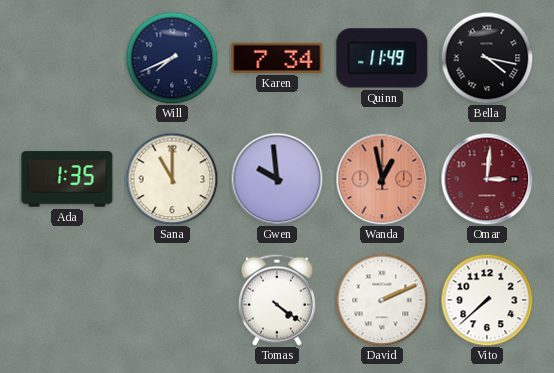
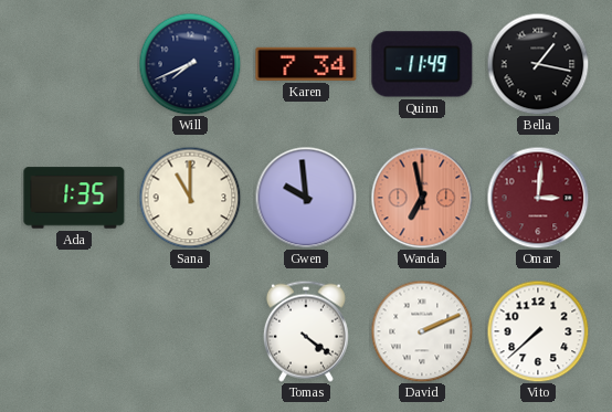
Bella: 4:17 -> 1:17
Wanda: 12:58 -> 6:58
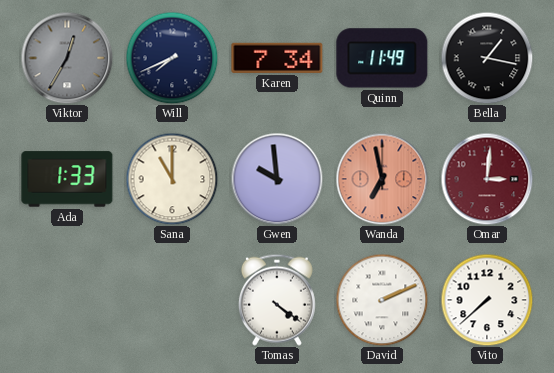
Viktor: none -> 12:35
Ada: 1:35 -> 1:33
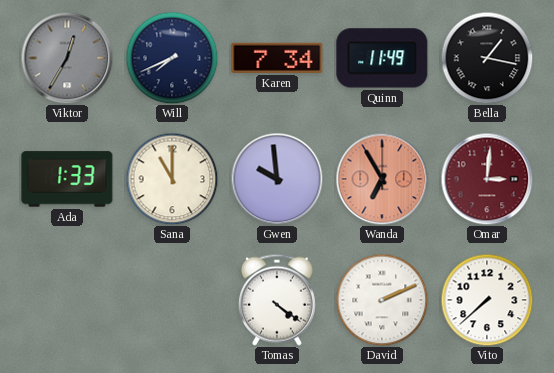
Wanda: 6:58 -> 6:55
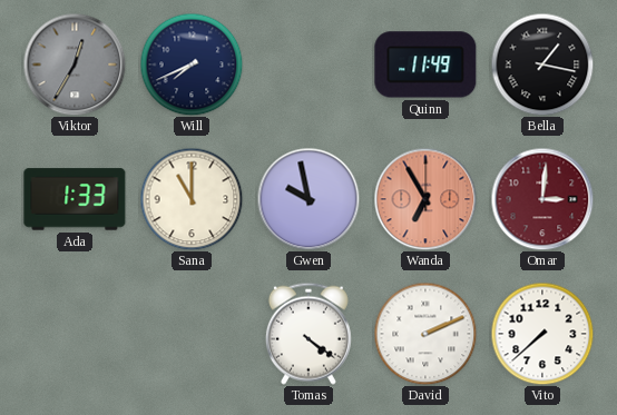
Karen: 7:34 -> none
Gwen: 9:59 -> 9:58
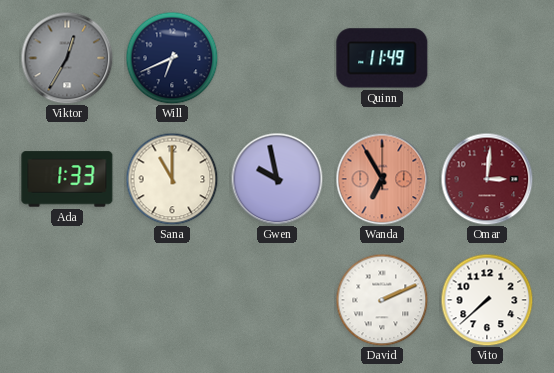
Will: 7:41 -> 6:41
Bella: 1:17 -> none
Tomas: 4:21 -> none
